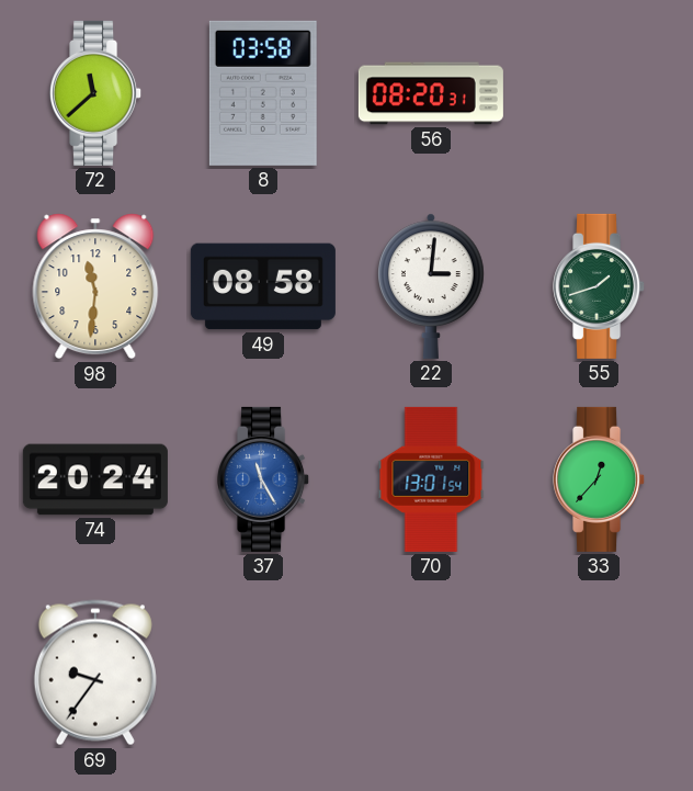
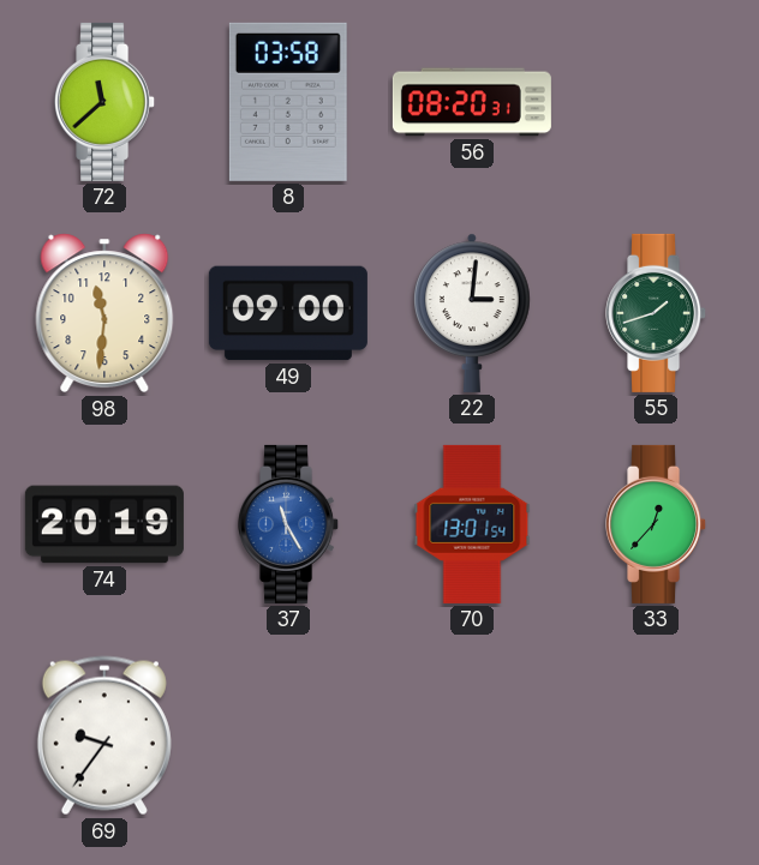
49: 08:58 -> 09:00
74: 20:24 -> 20:19
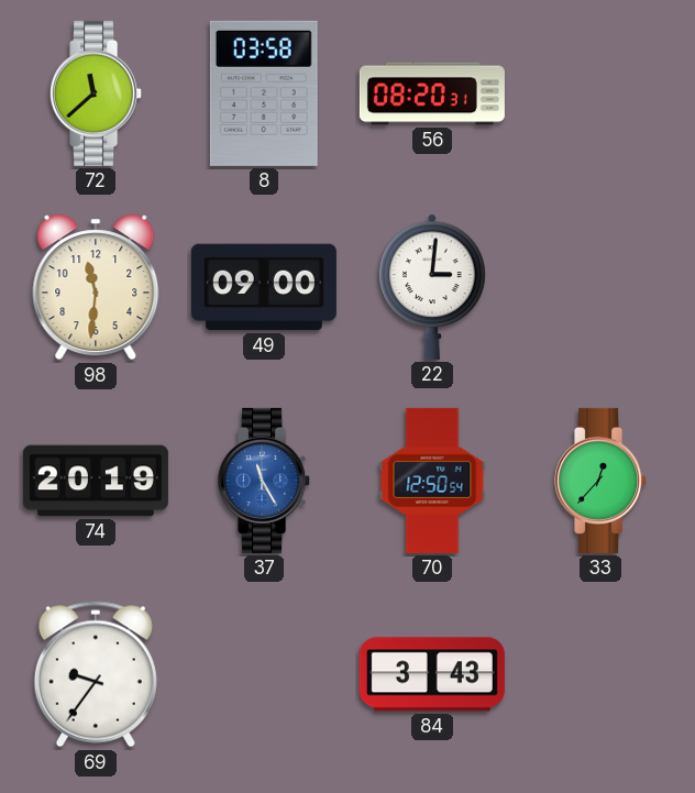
55: 1:42 -> none
70: 13:01 -> 12:50
84: none -> 3:43
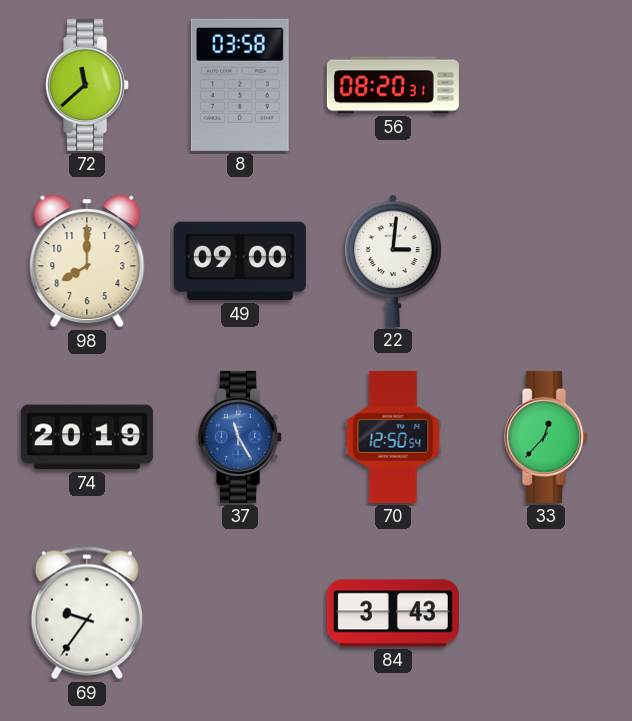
98: 11:31 -> 8:00
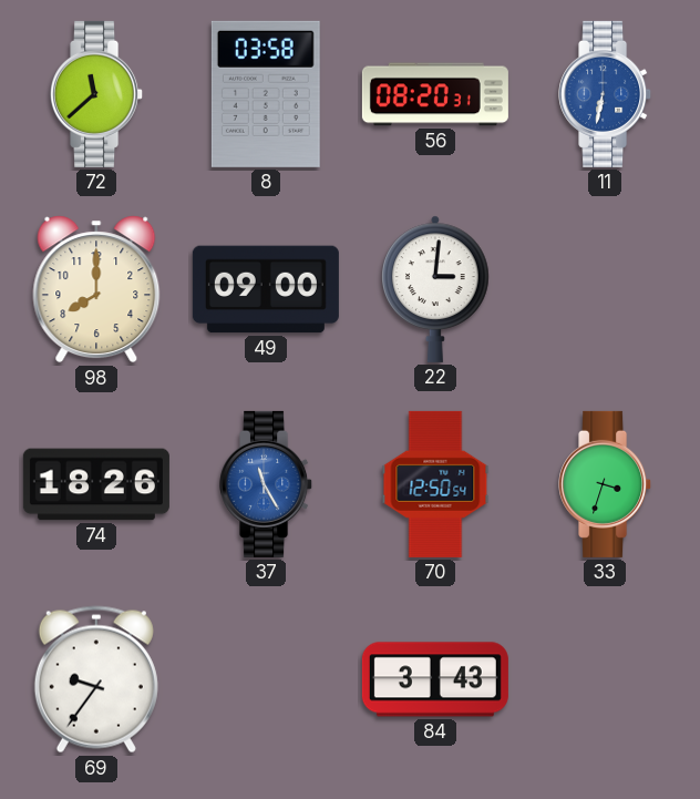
11: none -> 6:32
74: 20:19 -> 18:26
33: 12:37 -> 3:33
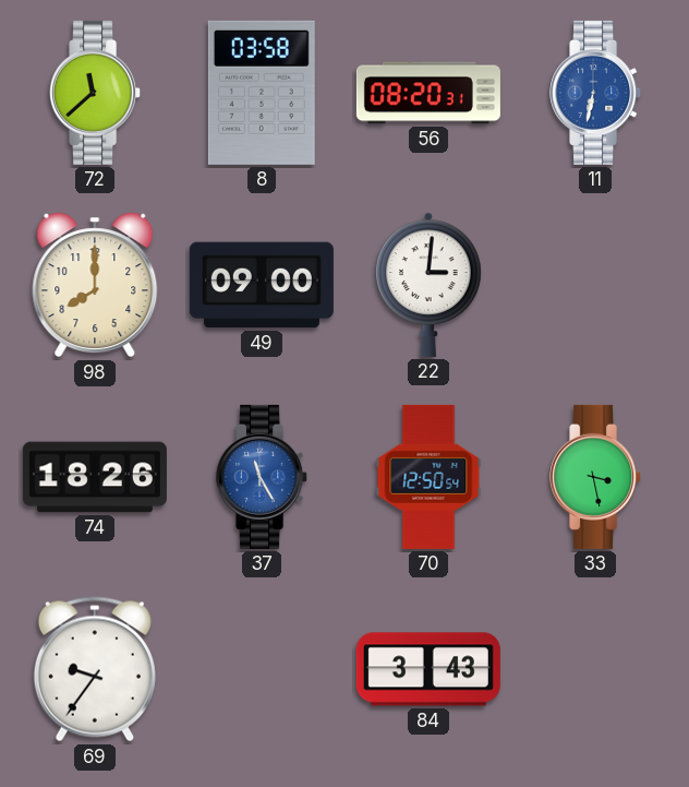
33: 3:33 -> 3:28
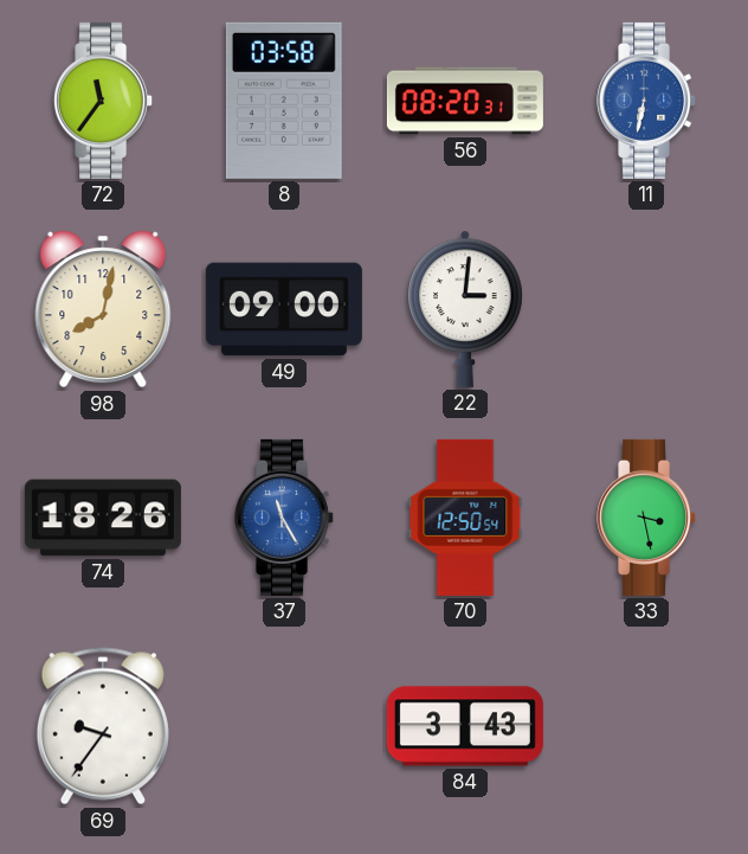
72: 11:38 -> 11:36
98: 8:00 -> 8:02
